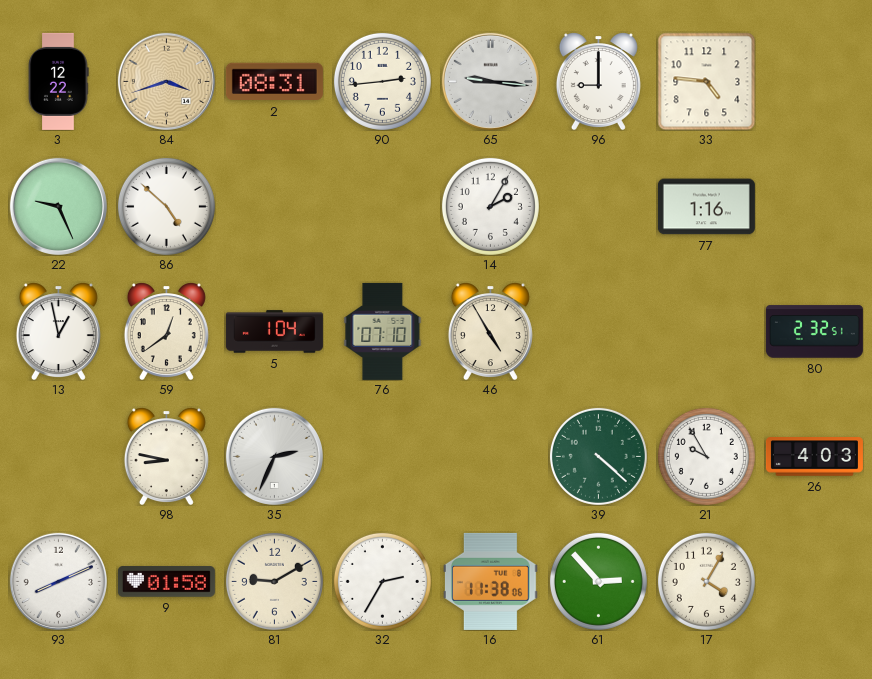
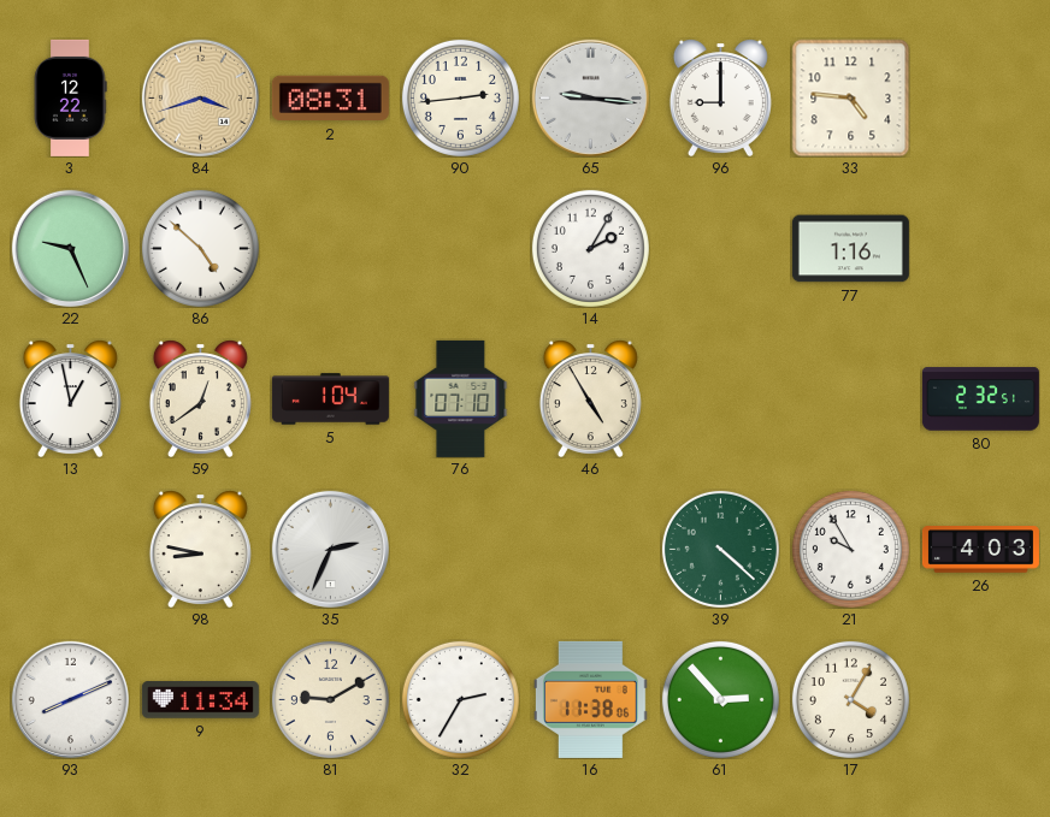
9: 01:58 -> 11:34
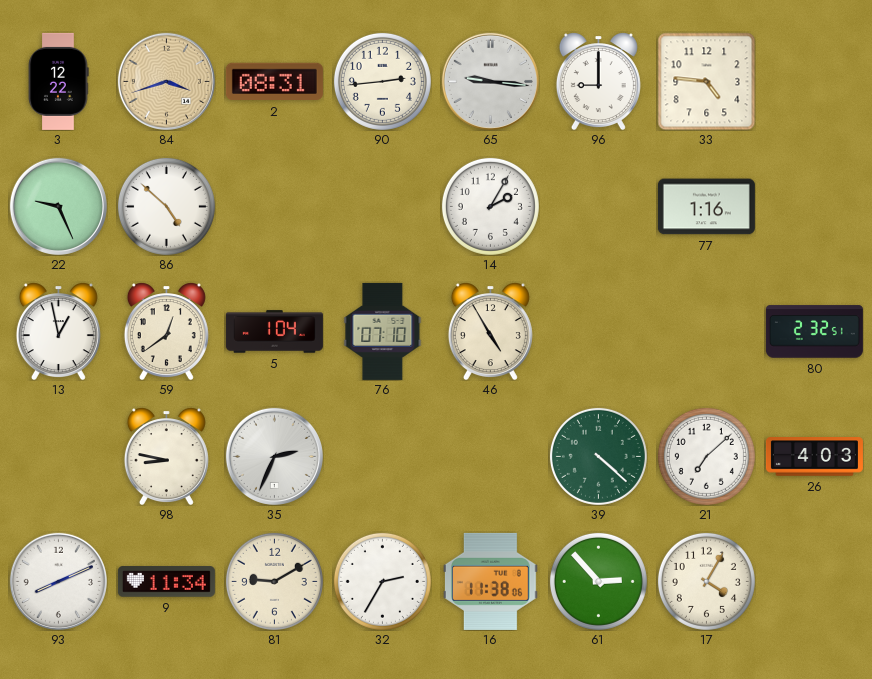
21: 9:55 -> 7:08
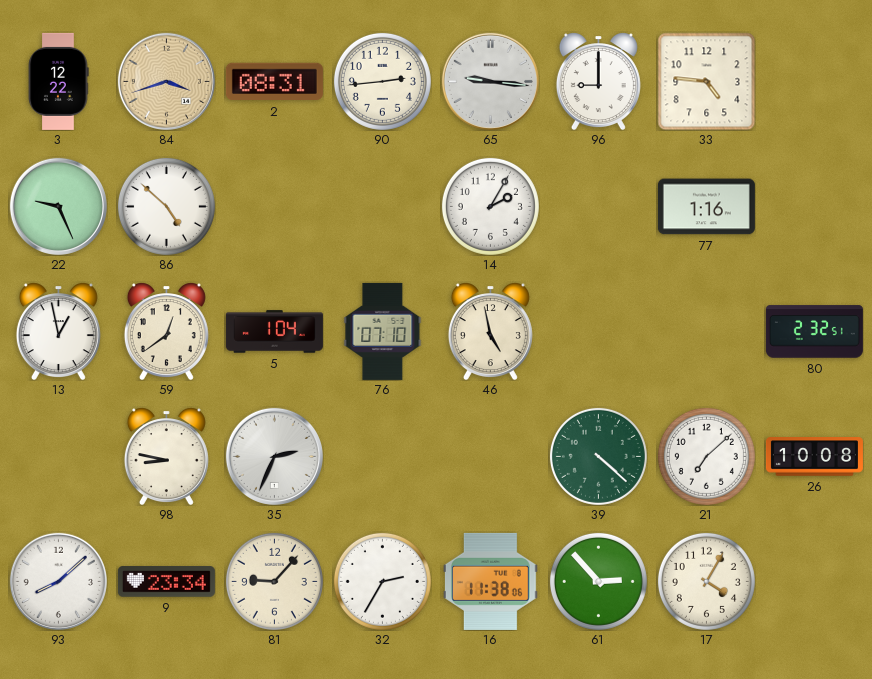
46: 4:55 -> 4:58
26: 4:03 -> 10:08
93: 8:11 -> 8:08
9: 11:34 -> 23:34
81: 9:10 -> 9:07
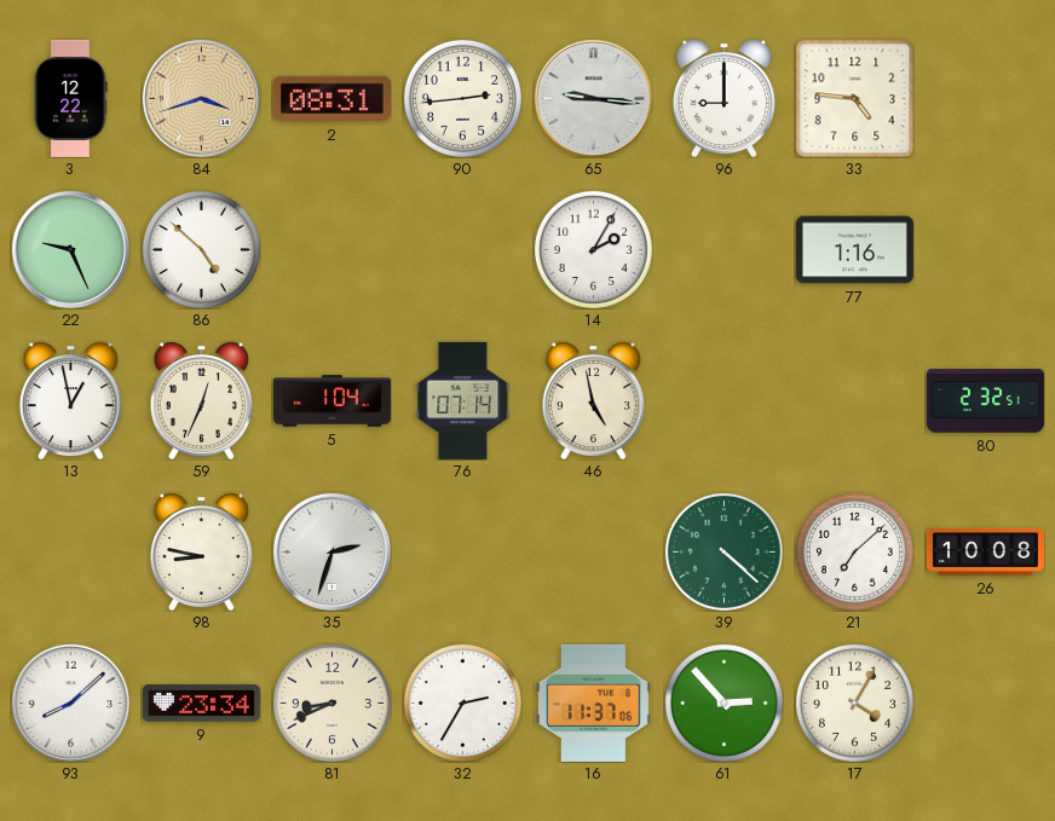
59: 12:39 -> 12:34
76: 07:10 -> 07:14
35: 2:34 -> 2:33
81: 9:07 -> 8:41
16: 11:38 -> 11:37
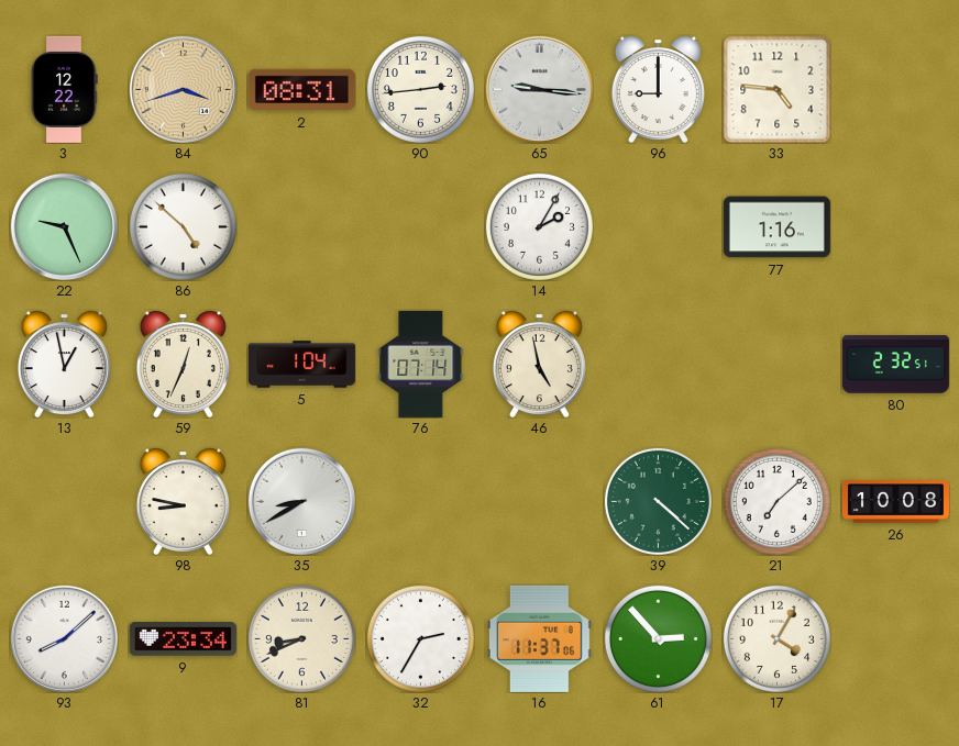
35: 2:33 -> 8:40
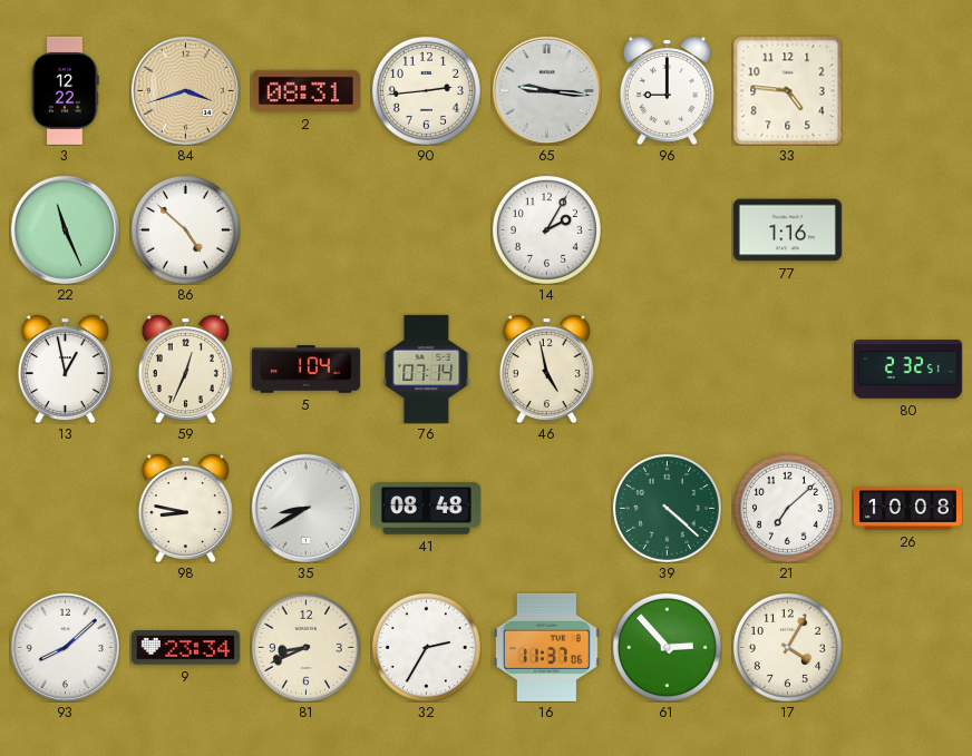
22: 9:26 -> 11:26
41: none -> 08:48
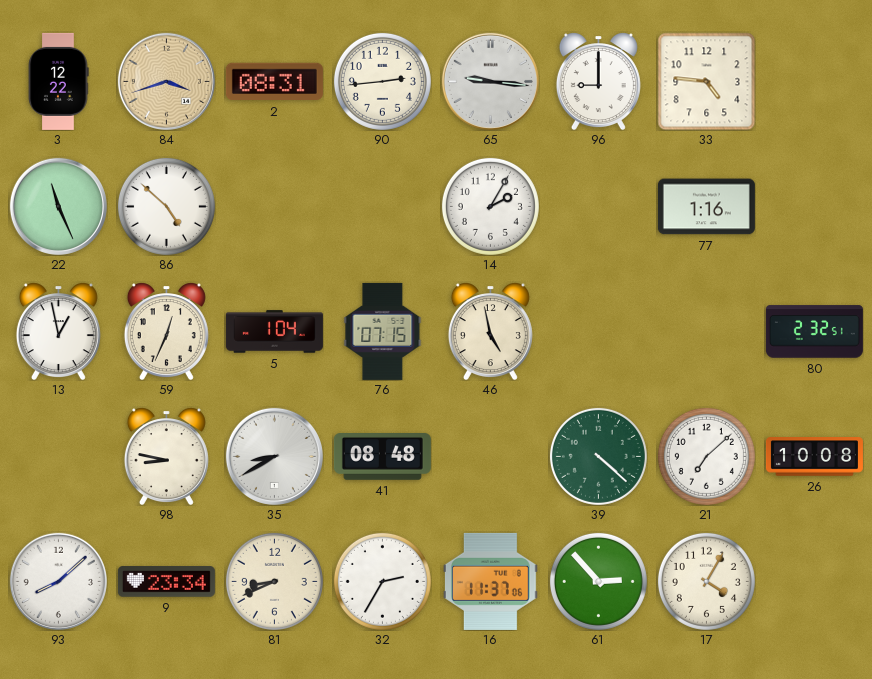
76: 07:14 -> 07:15
